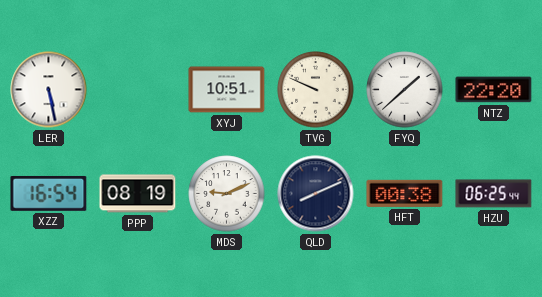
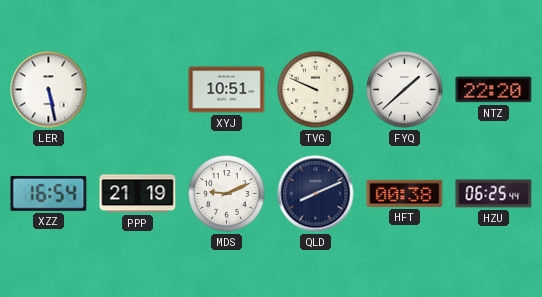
PPP: 08:19 -> 21:19
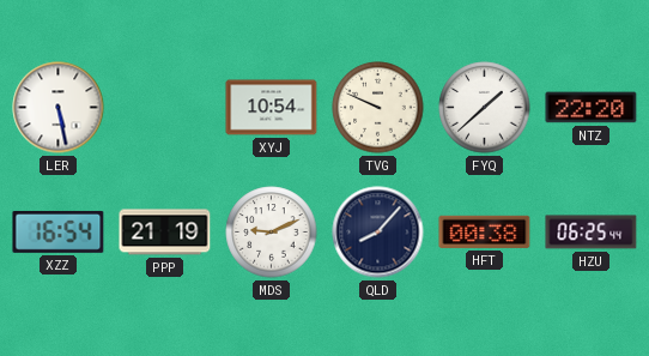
XYJ: 10:51 -> 10:54
QLD: 8:11 -> 8:07
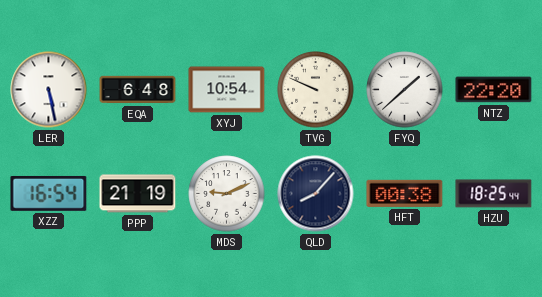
EQA: none -> 6:48
HZU: 06:25 -> 18:25
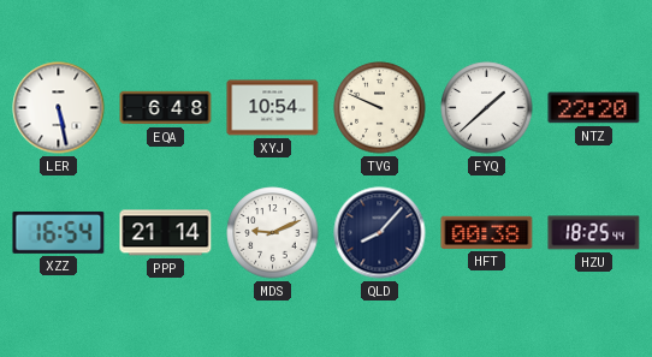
PPP: 21:19 -> 21:14
